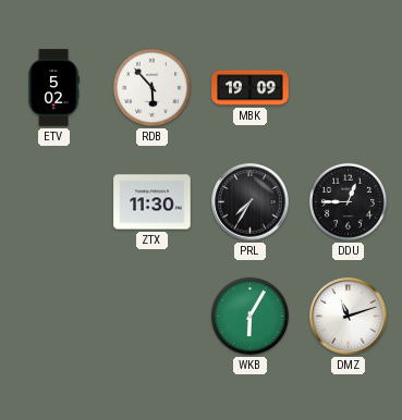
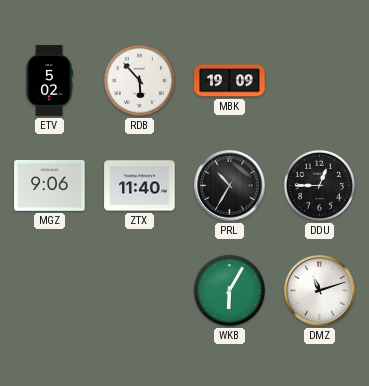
MGZ: none -> 9:06
ZTX: 11:30 -> 11:40
PRL: 7:35 -> 10:35
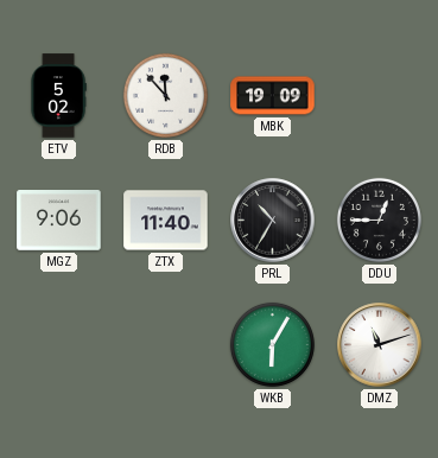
RDB: 5:53 -> 11:53
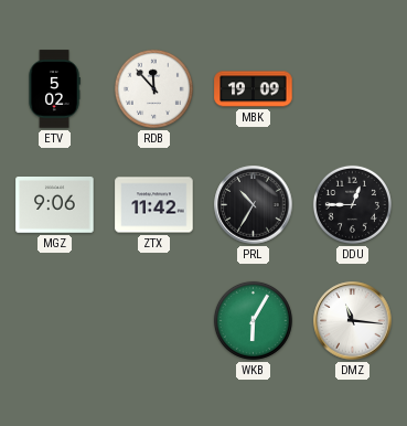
ZTX: 11:40 -> 11:42
DMZ: 11:12 -> 11:16
